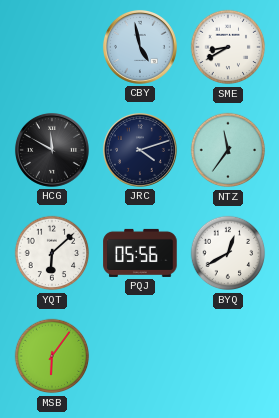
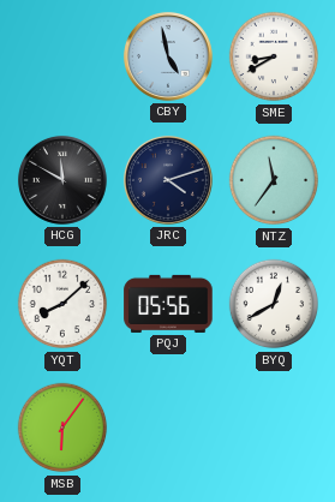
YQT: 6:08 -> 8:08
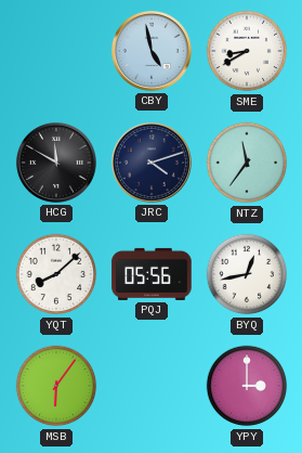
BYQ: 12:40 -> 12:43
YPY: none -> 3:00
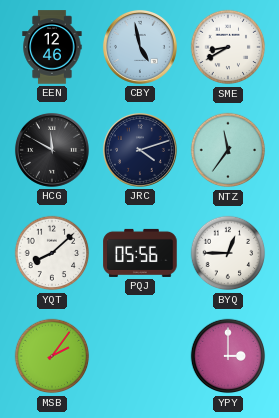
EEN: none -> 12:46
BYQ: 12:43 -> 12:45
MSB: 6:06 -> 2:06
